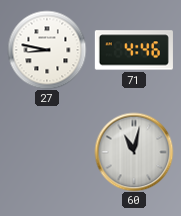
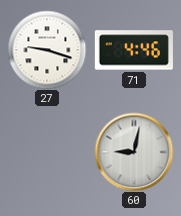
27: 8:47 -> 9:18
60: 11:02 -> 9:02
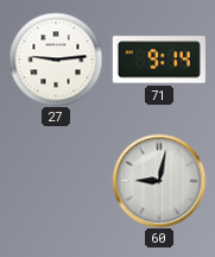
27: 9:18 -> 9:14
71: 4:46 -> 9:14
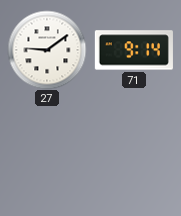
27: 9:14 -> 9:09
60: 9:02 -> none
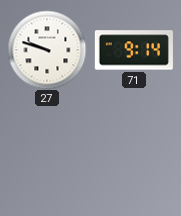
27: 9:09 -> 9:48
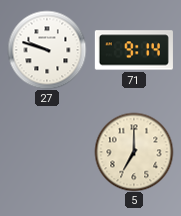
5: none -> 7:00
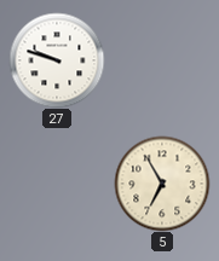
71: 9:14 -> none
5: 7:00 -> 6:55
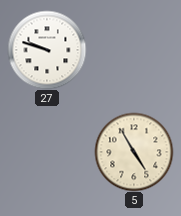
5: 6:55 -> 4:55
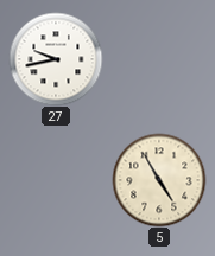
27: 9:48 -> 9:43
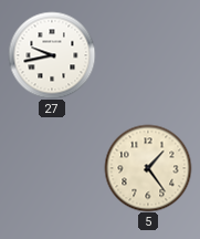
5: 4:55 -> 1:24
